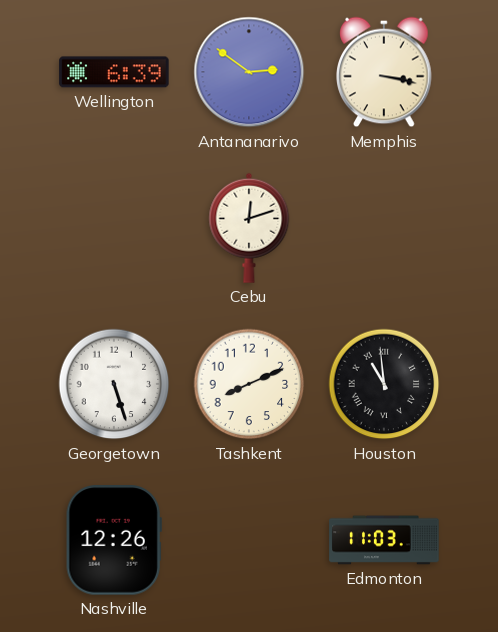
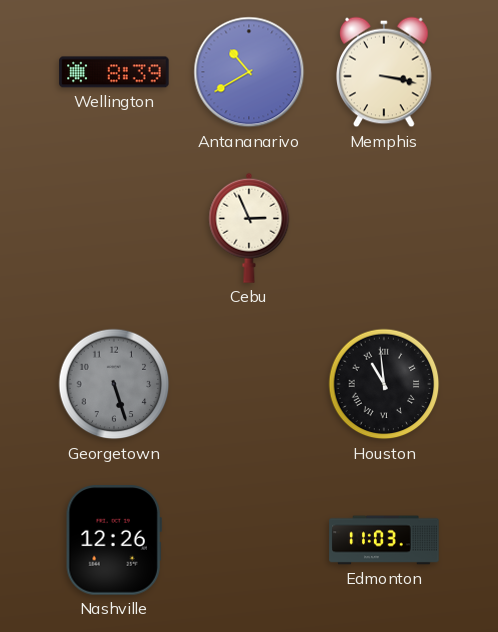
Wellington: 6:39 -> 8:39
Antananarivo: 2:51 -> 10:40
Cebu: 12:12 -> 2:56
Georgetown dial: white -> grey
Tashkent: 8:11 -> none
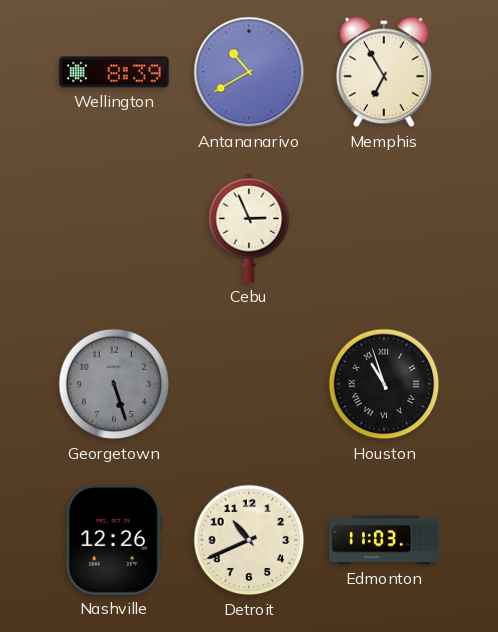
Memphis: 3:17 -> 6:55
Houston: 10:59 -> 10:57
Detroit: none -> 10:41
